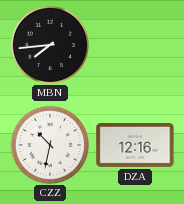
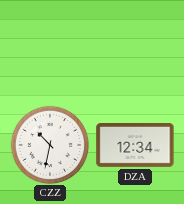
MBN: 7:44 -> none
DZA: 12:16 -> 12:34
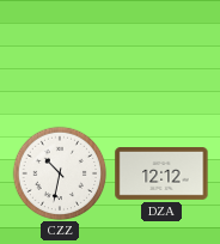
DZA: 12:34 -> 12:12
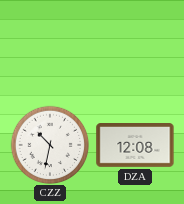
DZA: 12:12 -> 12:08
